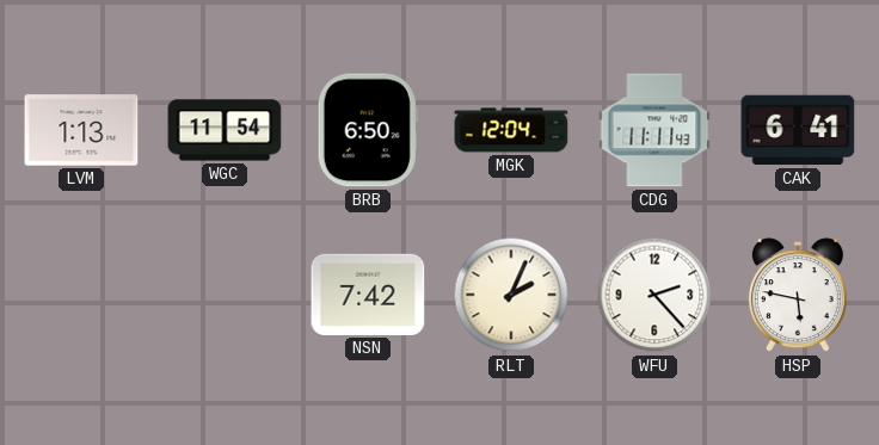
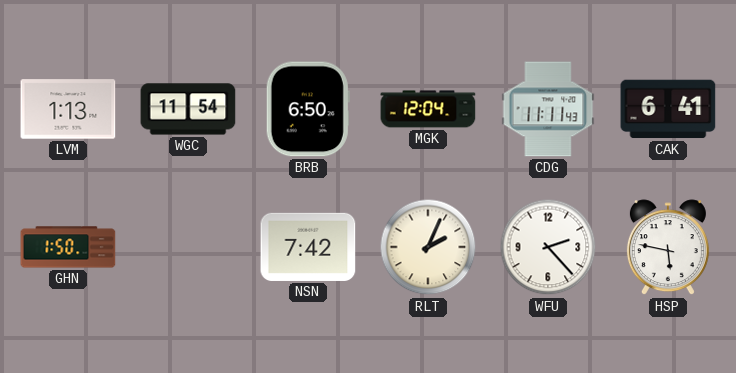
GHN: none -> 1:50
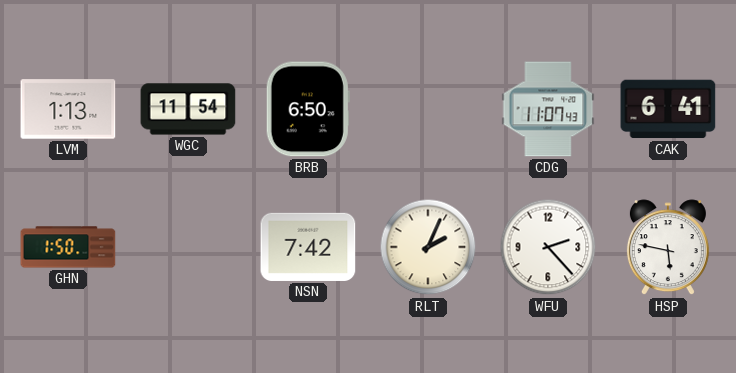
MGK: 12:04 -> none
CDG: 11:11 -> 11:07
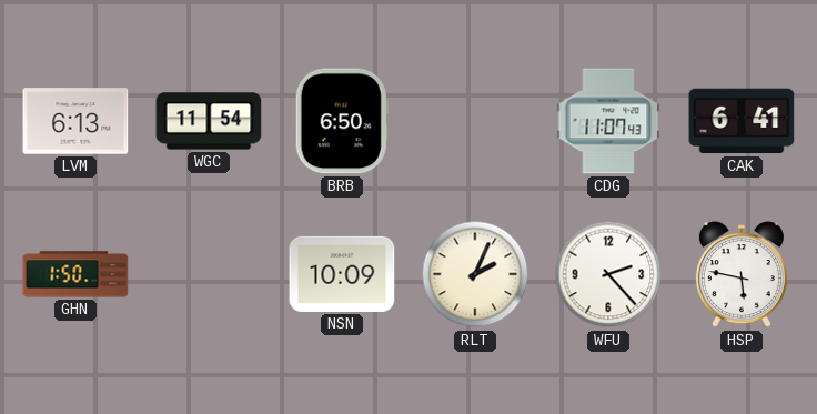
LVM: 1:13 -> 6:13
NSN: 7:42 -> 10:09
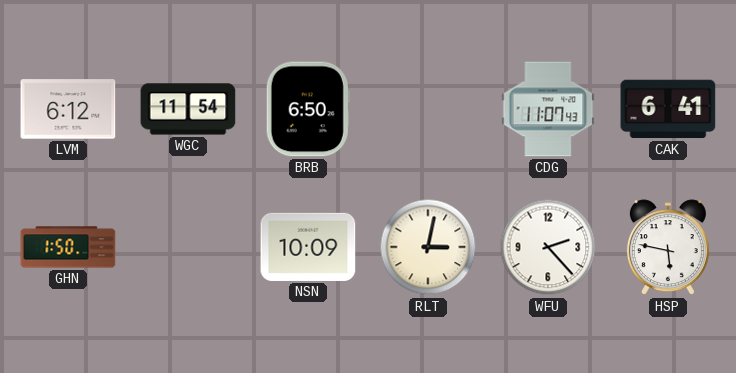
LVM: 6:13 -> 6:12
RLT: 2:04 -> 3:02
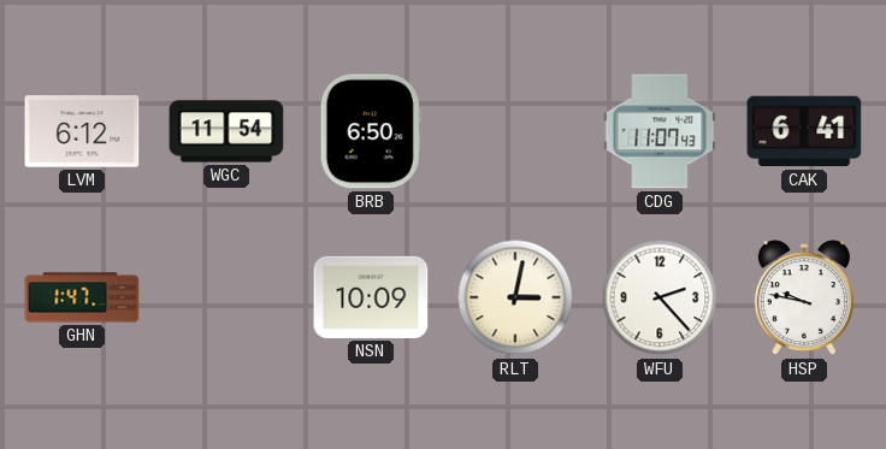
GHN: 1:50 -> 1:47
HSP: 5:47 -> 9:47
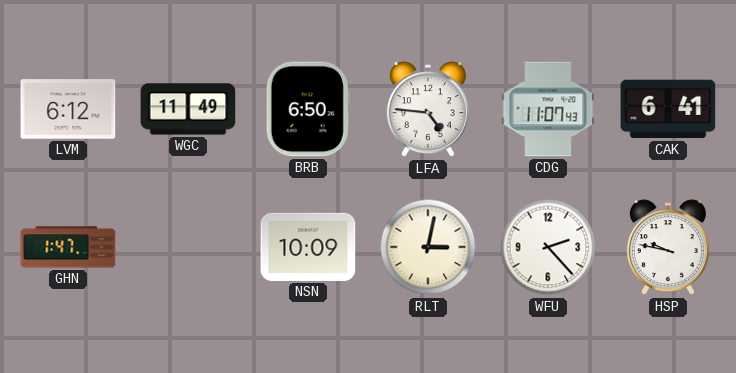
WGC: 11:54 -> 11:49
LFA: none -> 4:46
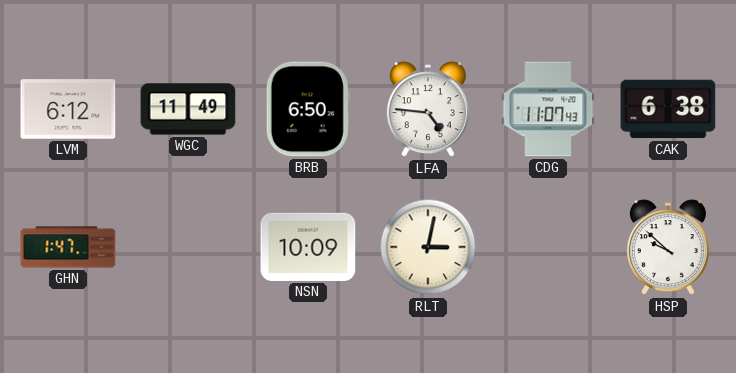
CAK: 6:41 -> 6:38
WFU: 2:23 -> none
HSP: 9:47 -> 9:52
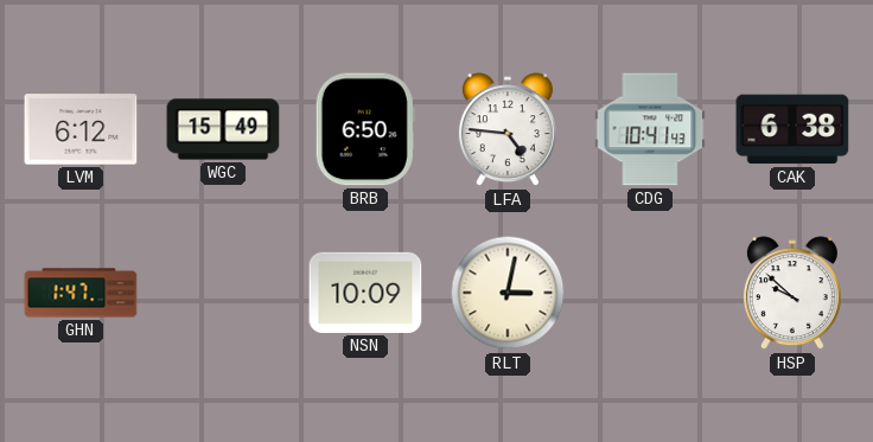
WGC: 11:49 -> 15:49
CDG: 11:07 -> 10:41
